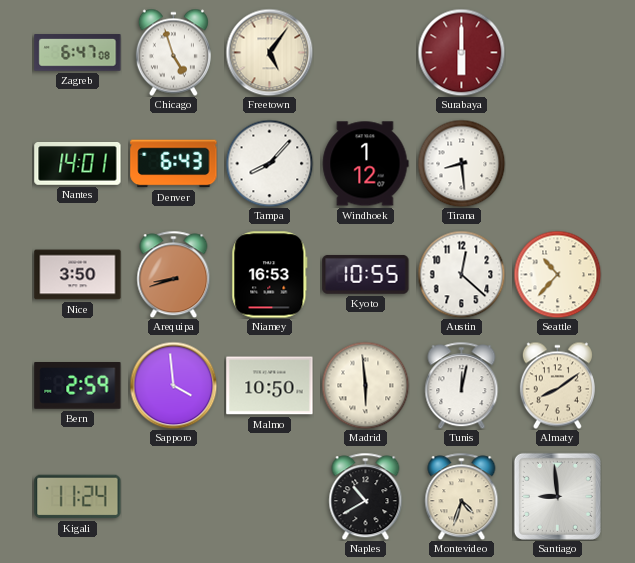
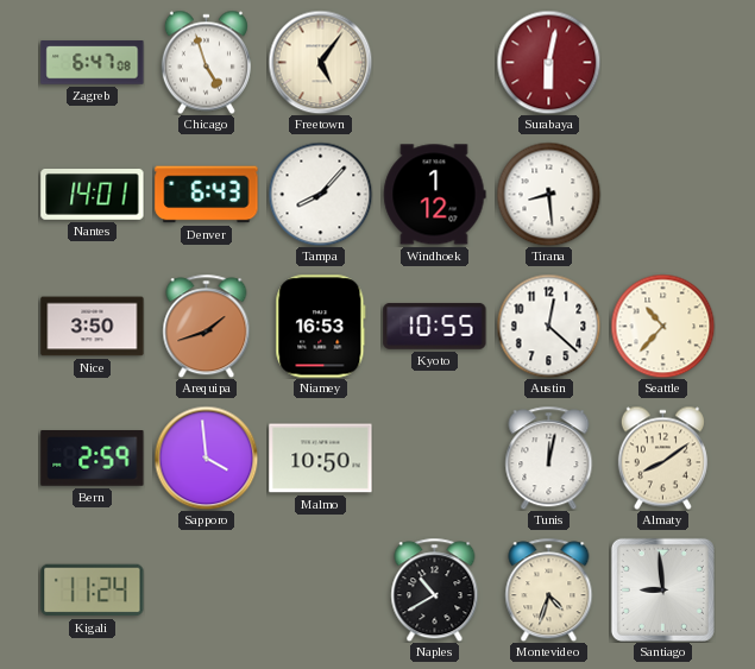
Surabaya: 6:00 -> 6:02
Arequipa: 8:42 -> 1:42
Madrid: 5:59 -> none
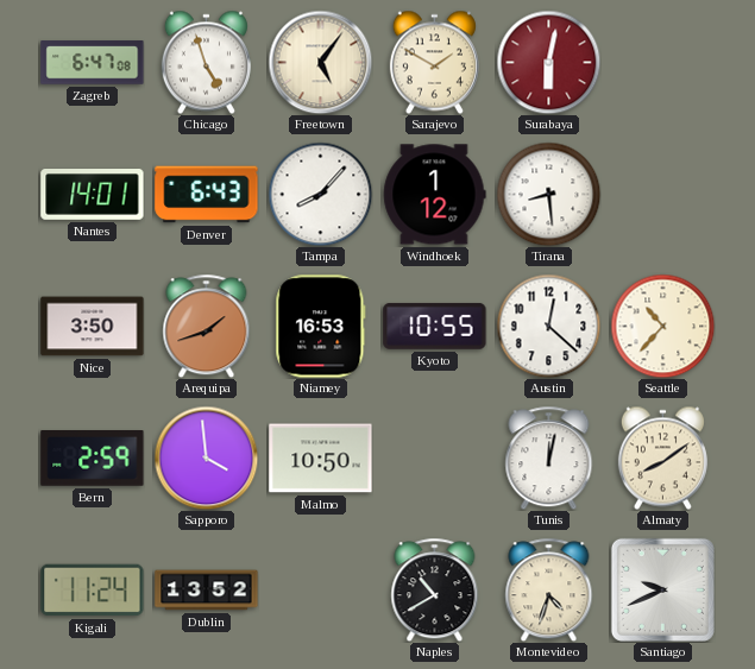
Sarajevo: none -> 1:50
Dublin: none -> 13:52
Santiago: 8:59 -> 9:41
